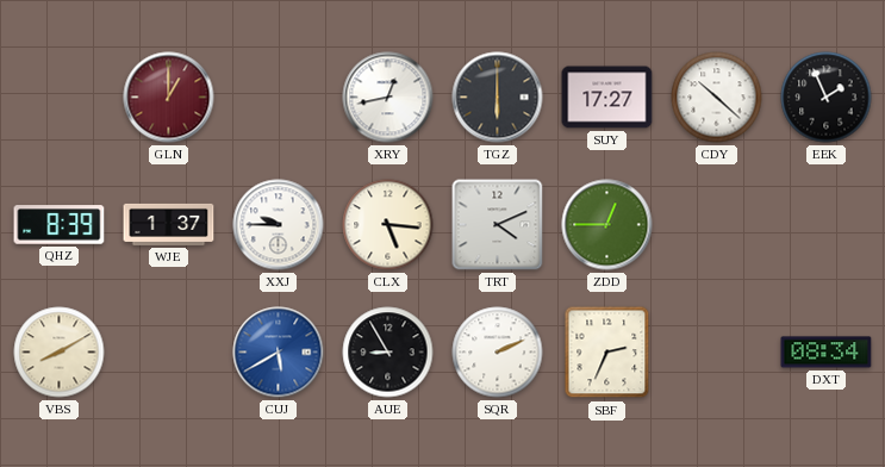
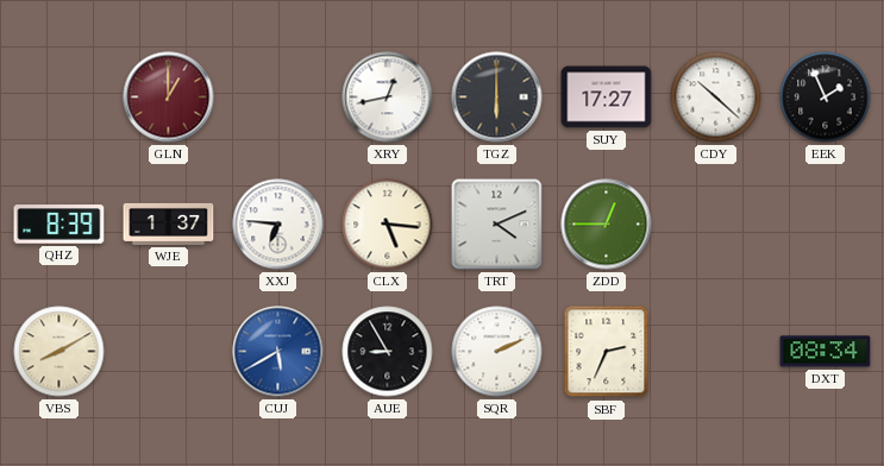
XXJ: 9:45 -> 6:46
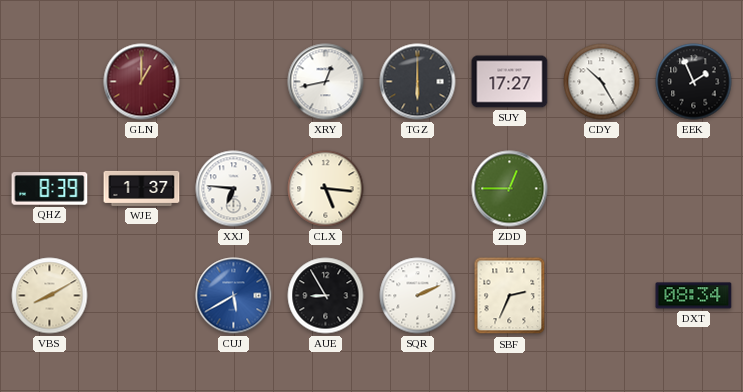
CDY: 10:22 -> 10:25
TRT: 4:11 -> none
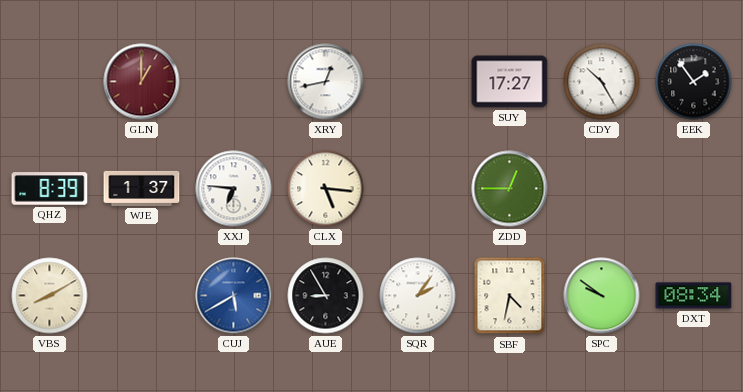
TGZ: 6:00 -> none
EEK: 1:56 -> 1:54
SQR: 2:11 -> 2:06
SBF: 2:34 -> 4:32
SPC: none -> 9:51
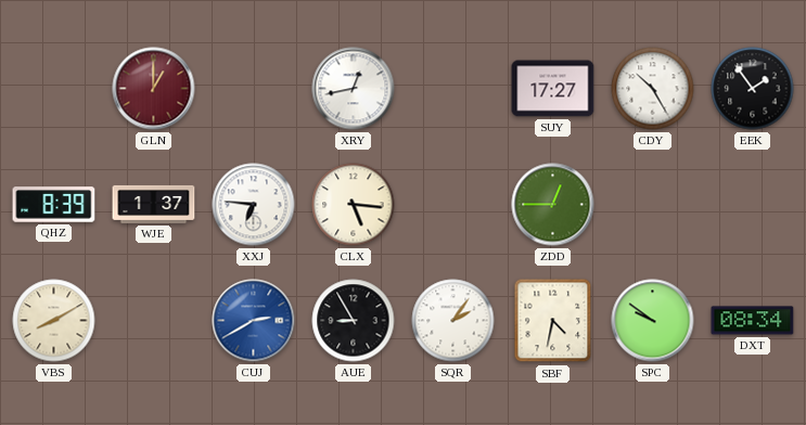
CUJ: 5:40 -> 2:40
